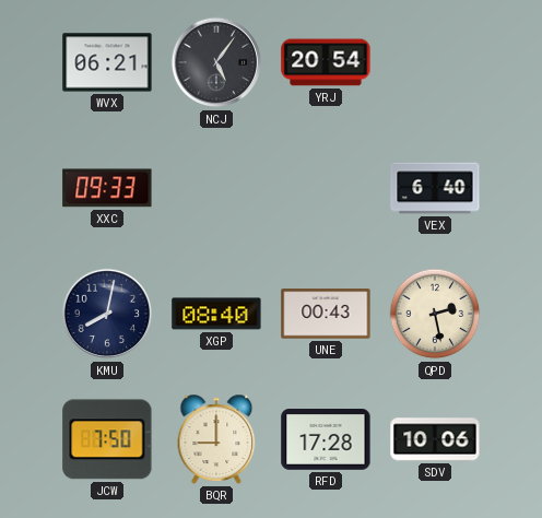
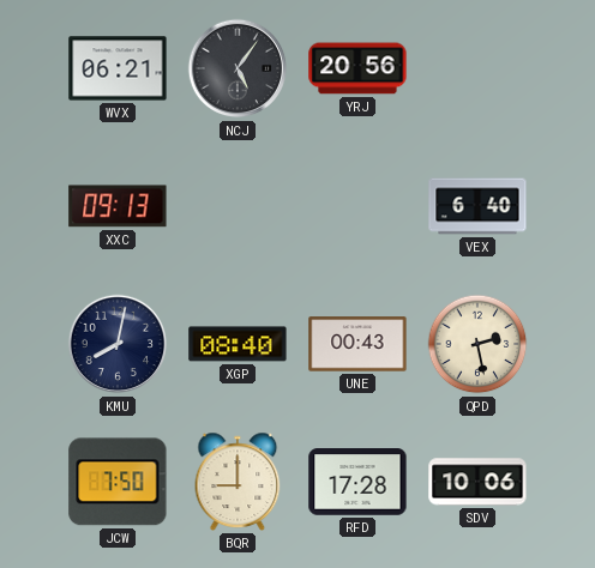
YRJ: 20:54 -> 20:56
XXC: 09:33 -> 09:13
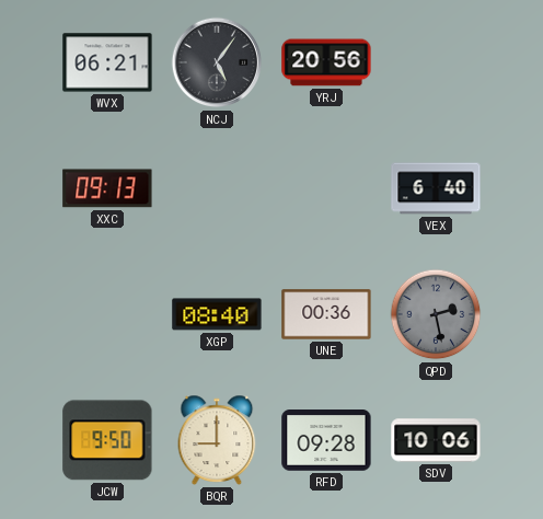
KMU: 8:02 -> none
UNE: 00:43 -> 00:36
QPD dial: cream -> grey
JCW: 7:50 -> 9:50
RFD: 17:28 -> 09:28
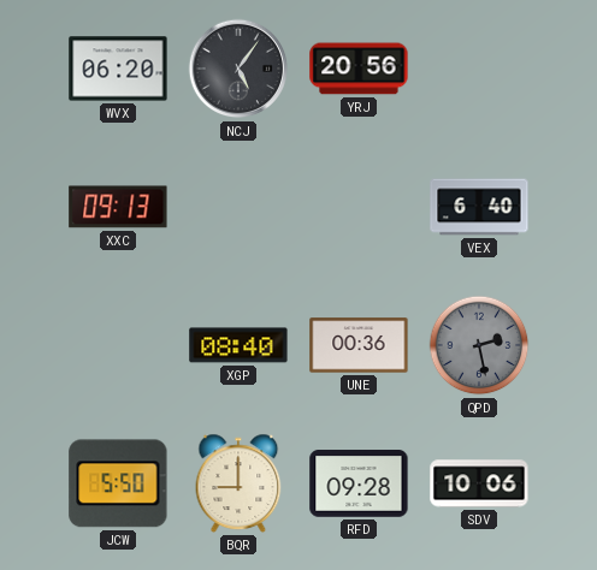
WVX: 06:21 -> 06:20
JCW: 9:50 -> 5:50
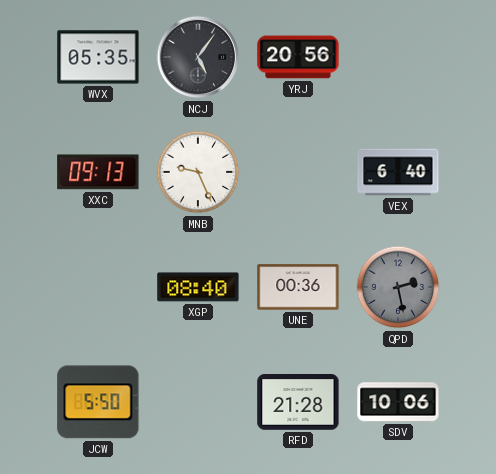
WVX: 06:20 -> 05:35
MNB: none -> 9:26
BQR: 9:00 -> none
RFD: 09:28 -> 21:28
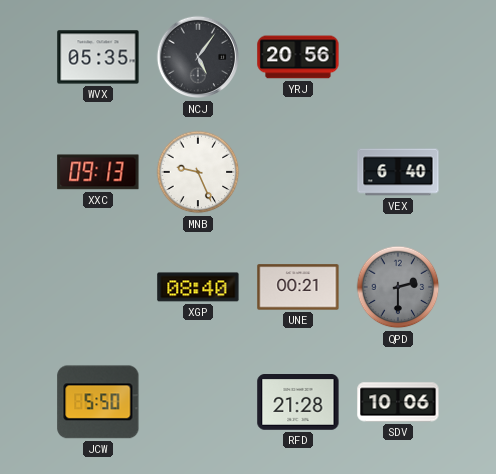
UNE: 00:36 -> 00:21
QPD: 2:28 -> 2:30
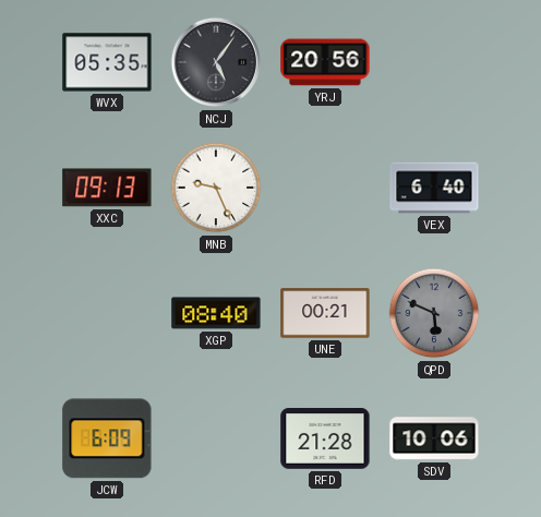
QPD: 2:30 -> 5:49
JCW: 5:50 -> 6:09
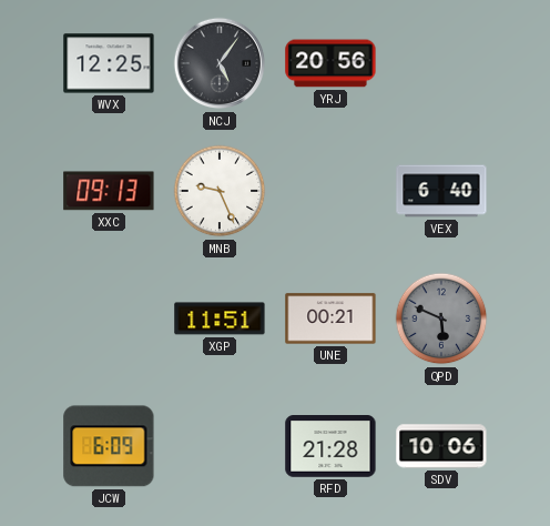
WVX: 05:35 -> 12:25
XGP: 08:40 -> 11:51
